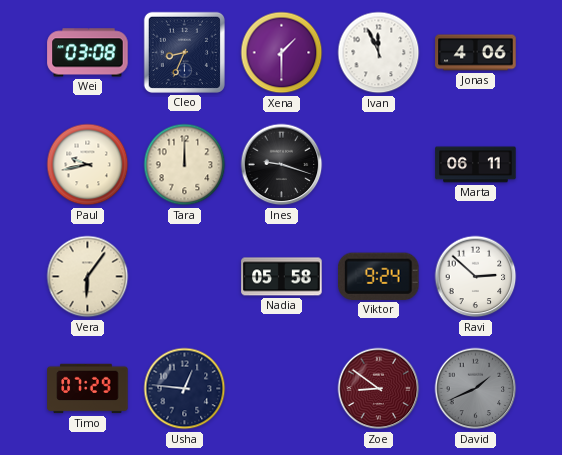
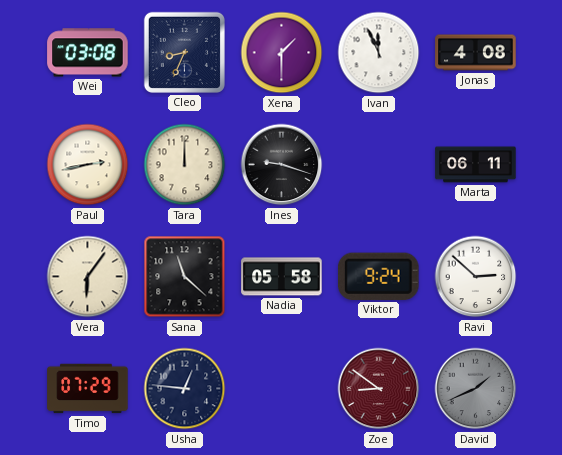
Jonas: 4:06 -> 4:08
Paul: 9:43 -> 2:43
Sana: none -> 11:22
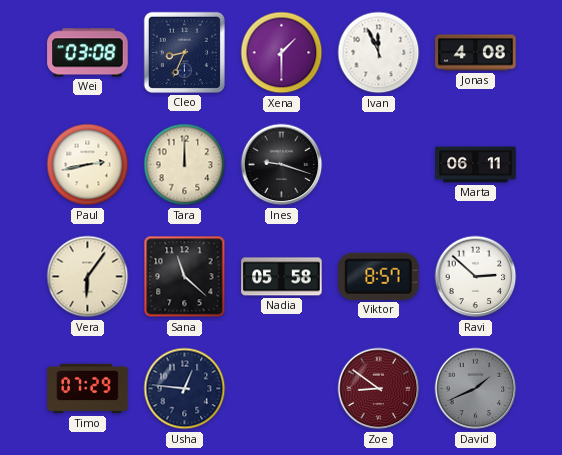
Viktor: 9:24 -> 8:57
